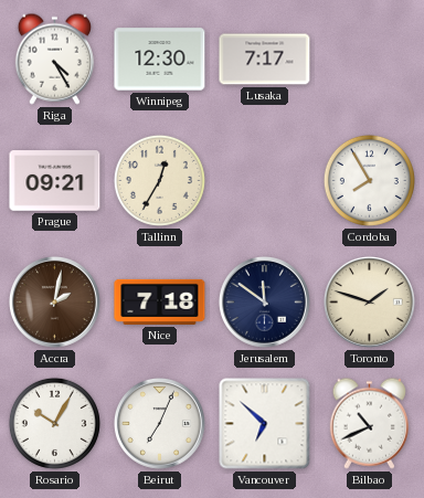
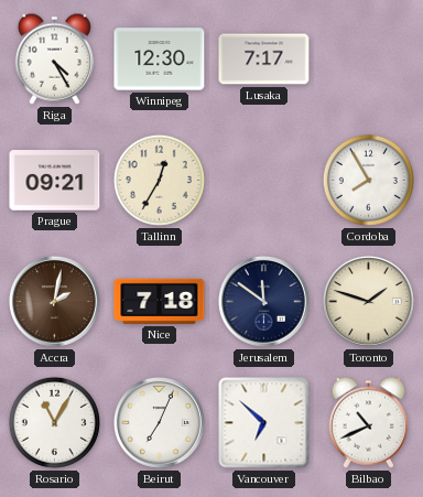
Rosario: 10:05 -> 11:05
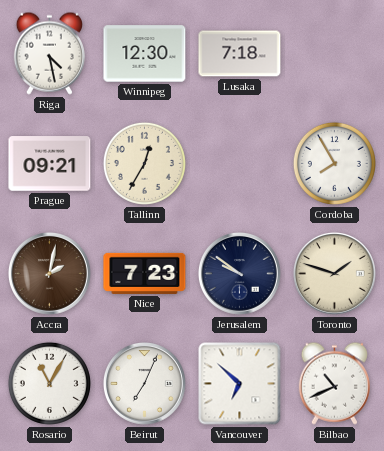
Riga: 4:25 -> 4:28
Lusaka: 7:17 -> 7:18
Nice: 7:18 -> 7:23
Jerusalem: 11:51 -> 9:51
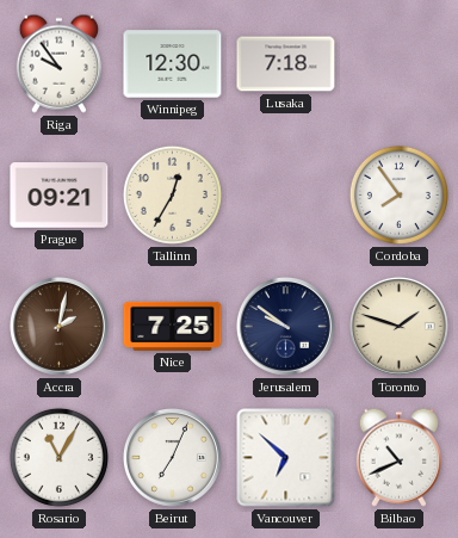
Riga: 4:28 -> 9:54
Cordoba: 7:55 -> 7:54
Nice: 7:23 -> 7:25
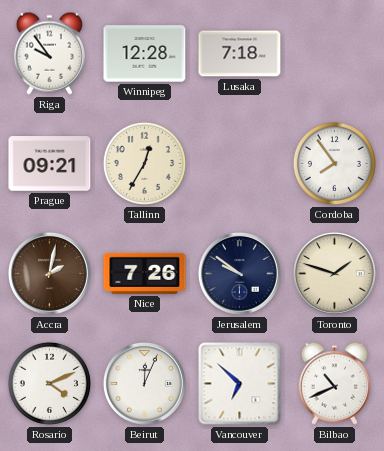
Winnipeg: 12:30 -> 12:28
Nice: 7:25 -> 7:26
Rosario: 11:05 -> 4:11
Beirut: 7:04 -> 12:04
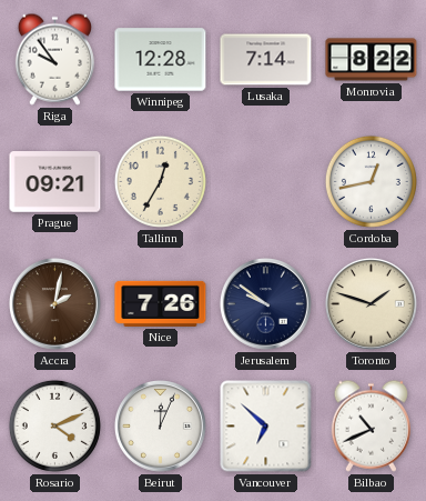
Lusaka: 7:18 -> 7:14
Monrovia: none -> 8:22
Cordoba: 7:54 -> 12:43
